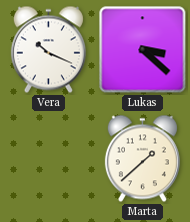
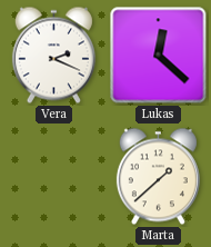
Vera: 10:19 -> 2:19
Lukas: 3:22 -> 12:22
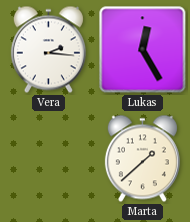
Vera: 2:19 -> 2:16
Lukas: 12:22 -> 12:25
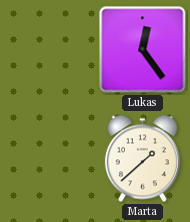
Vera: 2:16 -> none
Lukas: 12:25 -> 12:24
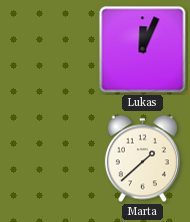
Lukas: 12:24 -> 12:04
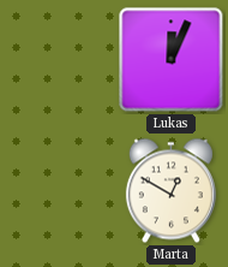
Marta: 1:38 -> 12:50
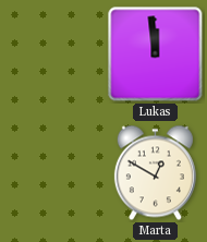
Lukas: 12:04 -> 11:59
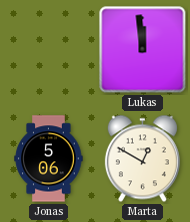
Jonas: none -> 5:06
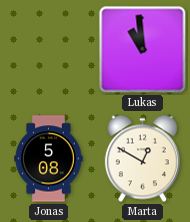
Lukas: 11:59 -> 10:59
Jonas: 5:06 -> 5:08
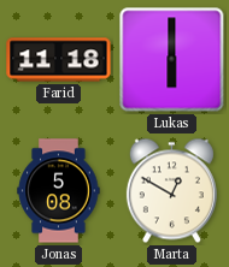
Farid: none -> 11:18
Lukas: 10:59 -> 6:00
